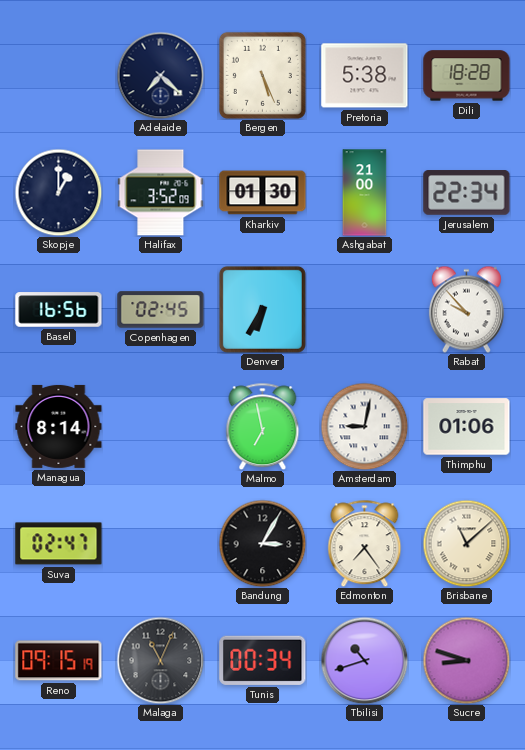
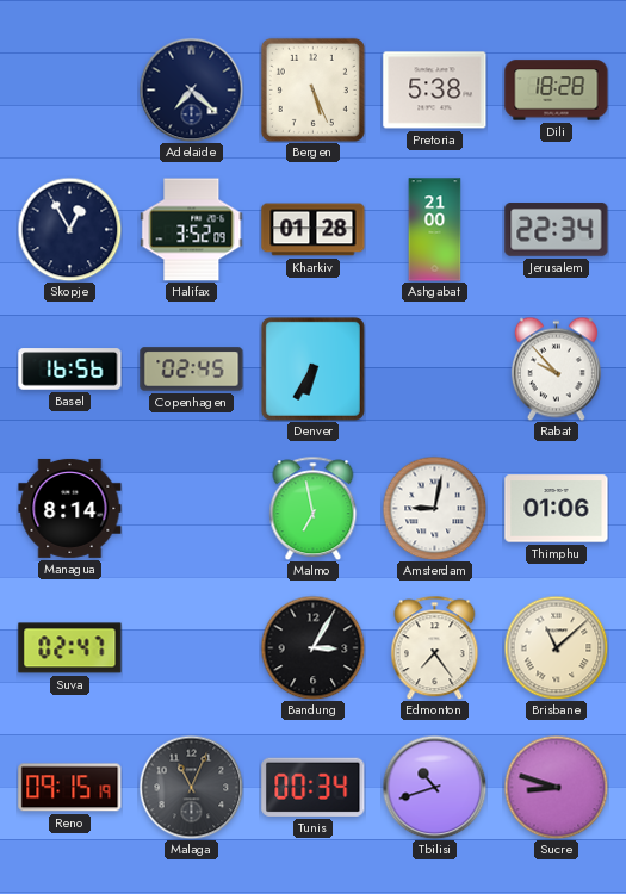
Skopje: 1:00 -> 12:55
Kharkiv: 01:30 -> 01:28
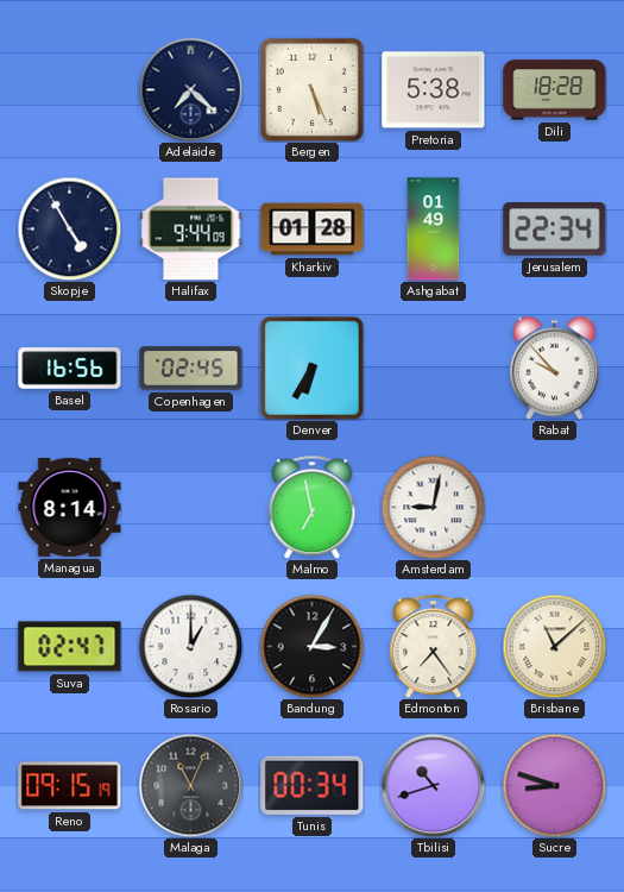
Skopje: 12:55 -> 4:55
Halifax: 3:52 -> 9:44
Ashgabat: 21:00 -> 01:49
Thimphu: 01:06 -> none
Rosario: none -> 1:00
